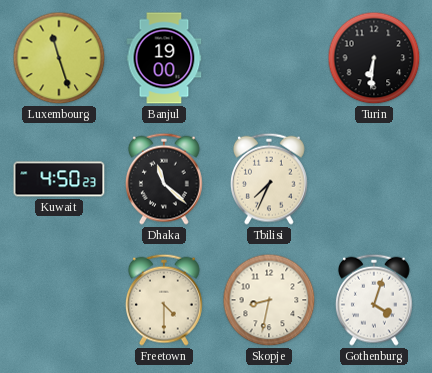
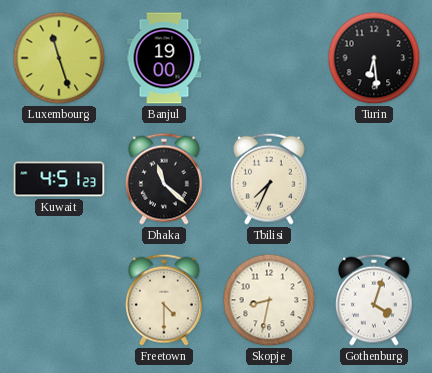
Turin: 6:31 -> 6:29
Kuwait: 4:50 -> 4:51
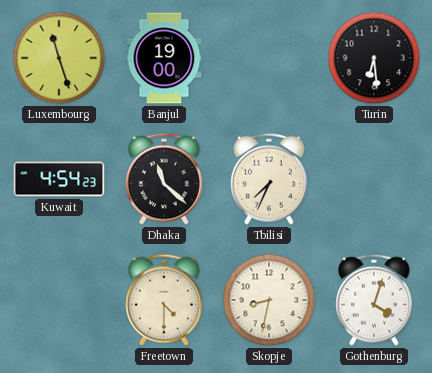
Kuwait: 4:51 -> 4:54
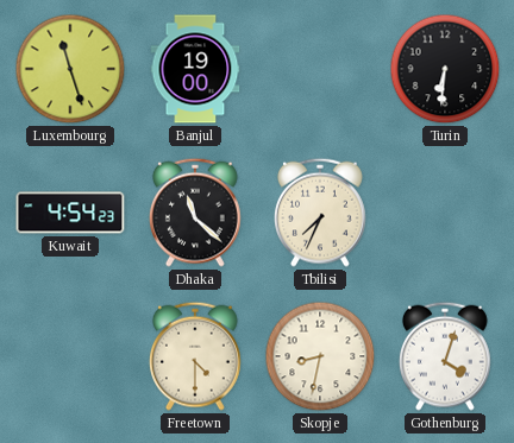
Turin: 6:29 -> 6:31
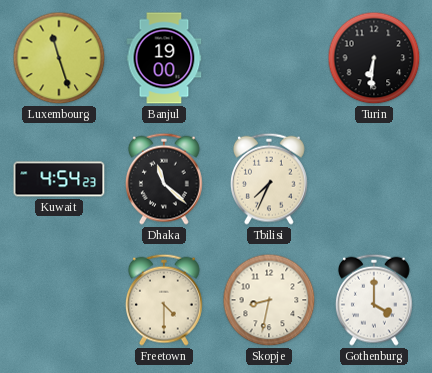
Gothenburg: 4:03 -> 4:00
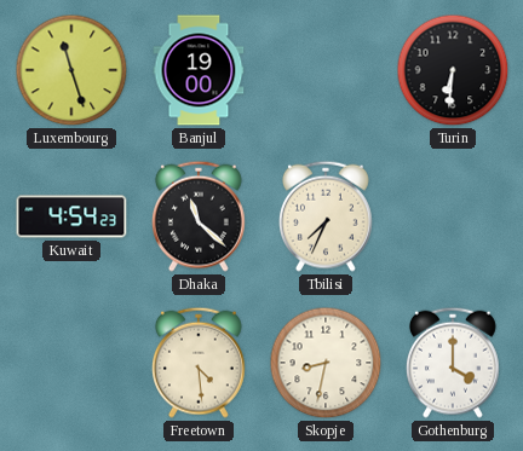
Freetown: 4:30 -> 4:29
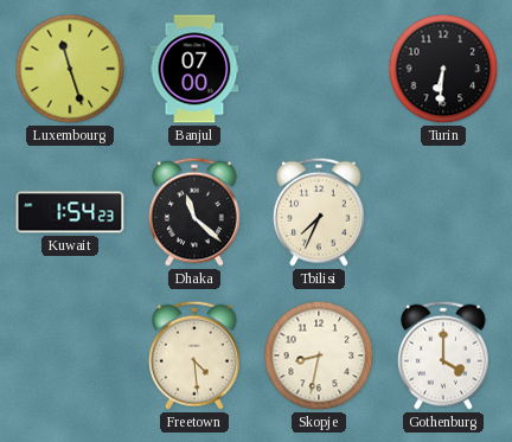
Banjul: 19:00 -> 07:00
Kuwait: 4:54 -> 1:54
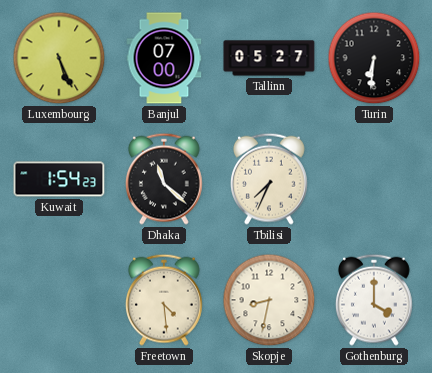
Luxembourg: 11:27 -> 5:26
Tallinn: none -> 05:27
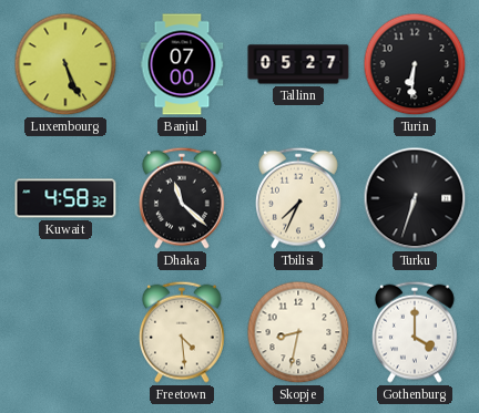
Kuwait: 1:54 -> 4:58
Turku: none -> 6:33
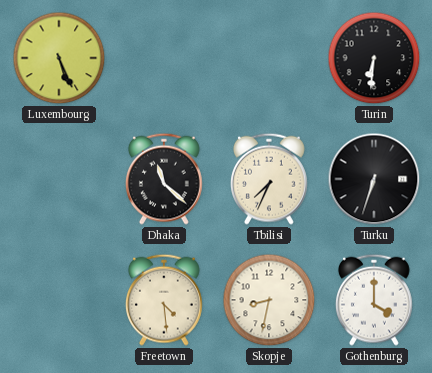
Banjul: 07:00 -> none
Tallinn: 05:27 -> none
Kuwait: 4:58 -> none
